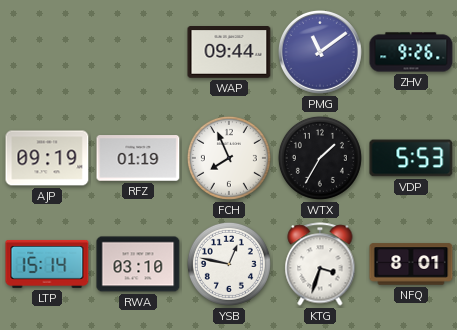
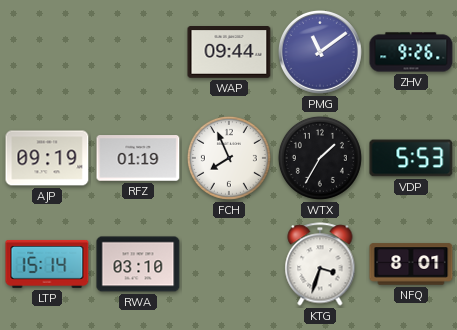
YSB: 12:47 -> none
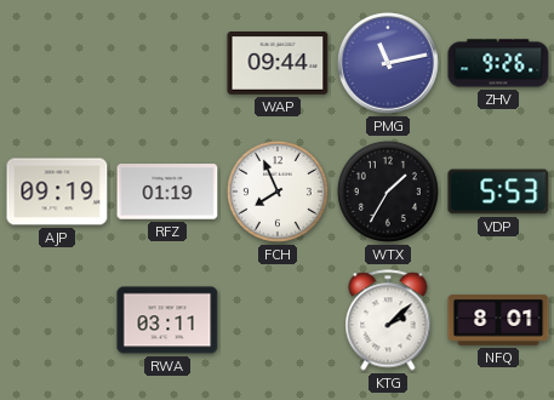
PMG: 11:09 -> 11:13
LTP: 15:14 -> none
RWA: 03:10 -> 03:11
KTG: 3:33 -> 2:08
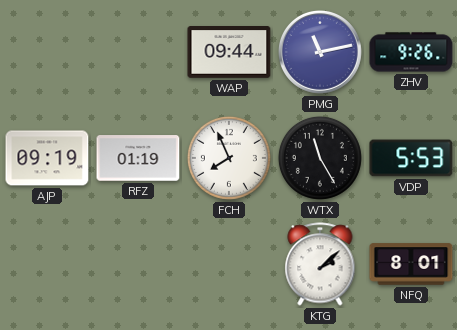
WTX: 1:35 -> 11:25
RWA: 03:11 -> none
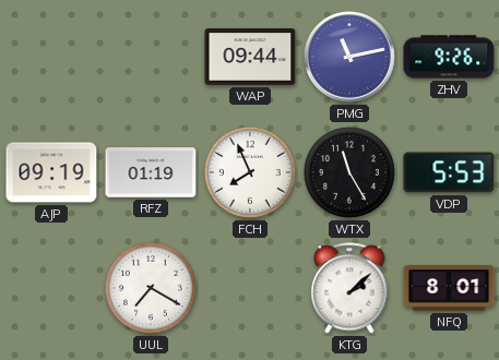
UUL: none -> 7:20
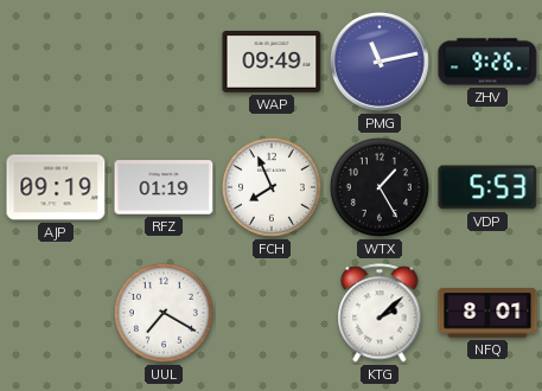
WAP: 09:44 -> 09:49
WTX: 11:25 -> 1:25
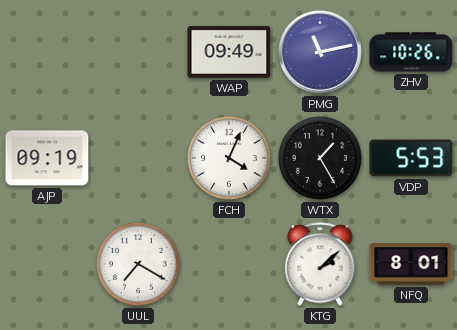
ZHV: 9:26 -> 10:26
RFZ: 01:19 -> none
FCH: 7:56 -> 4:04
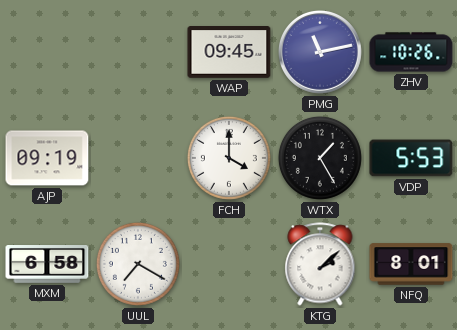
WAP: 09:49 -> 09:45
FCH: 4:04 -> 4:00
MXM: none -> 6:58
